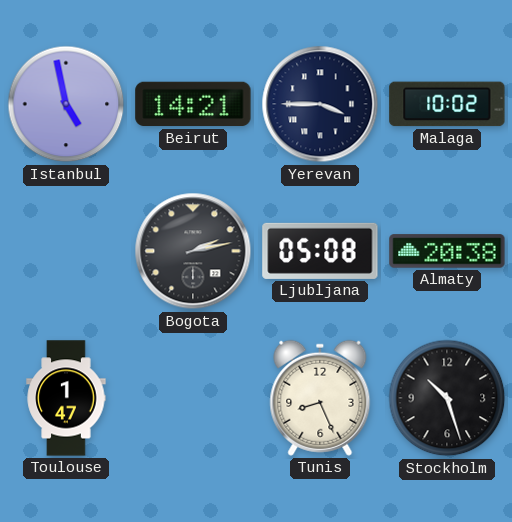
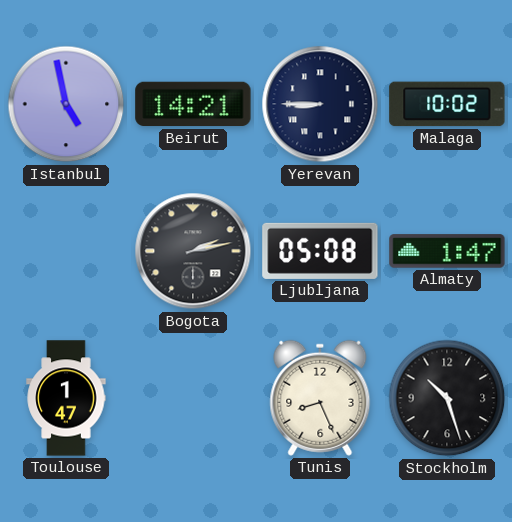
Yerevan: 3:45 -> 8:45
Almaty: 20:38 -> 1:47
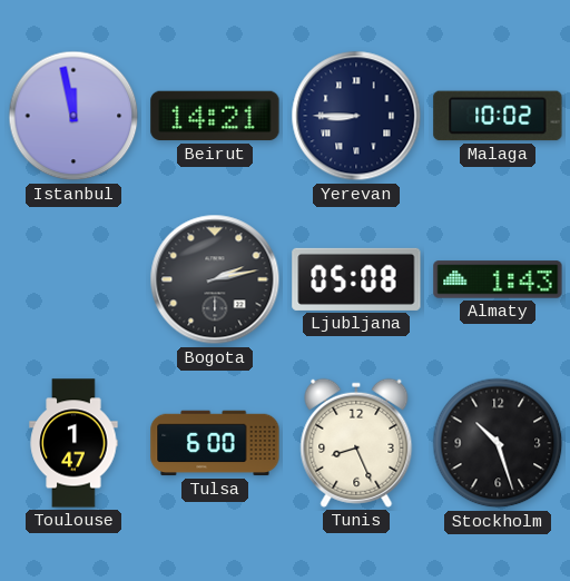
Istanbul: 4:58 -> 11:58
Almaty: 1:47 -> 1:43
Tulsa: none -> 6:00
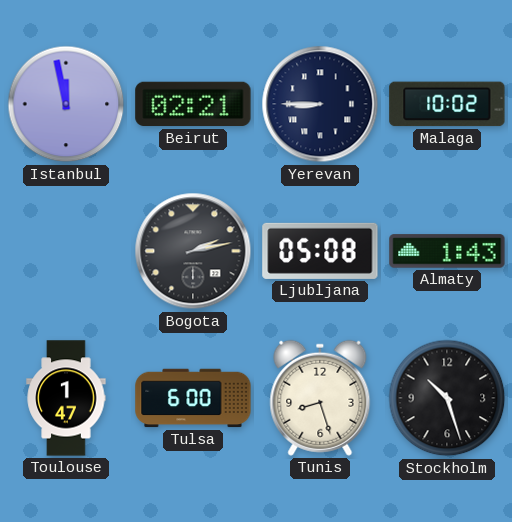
Beirut: 14:21 -> 02:21
Tunis: 8:26 -> 8:27
